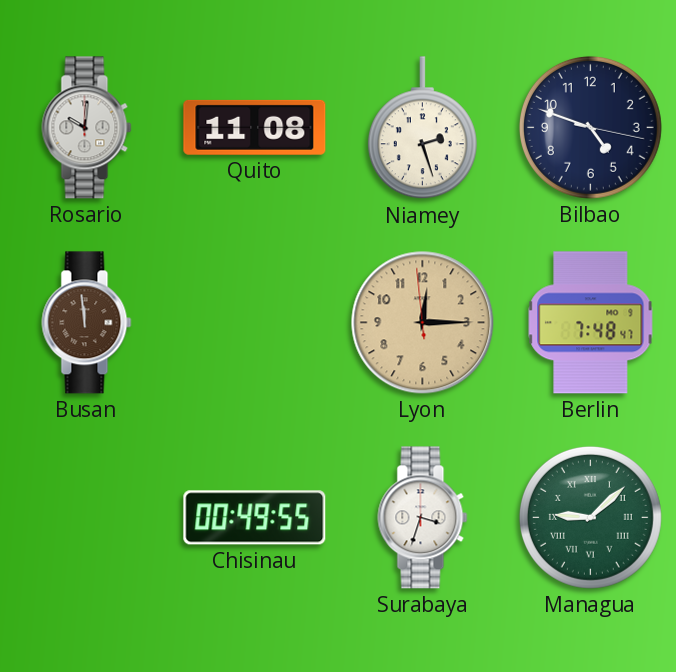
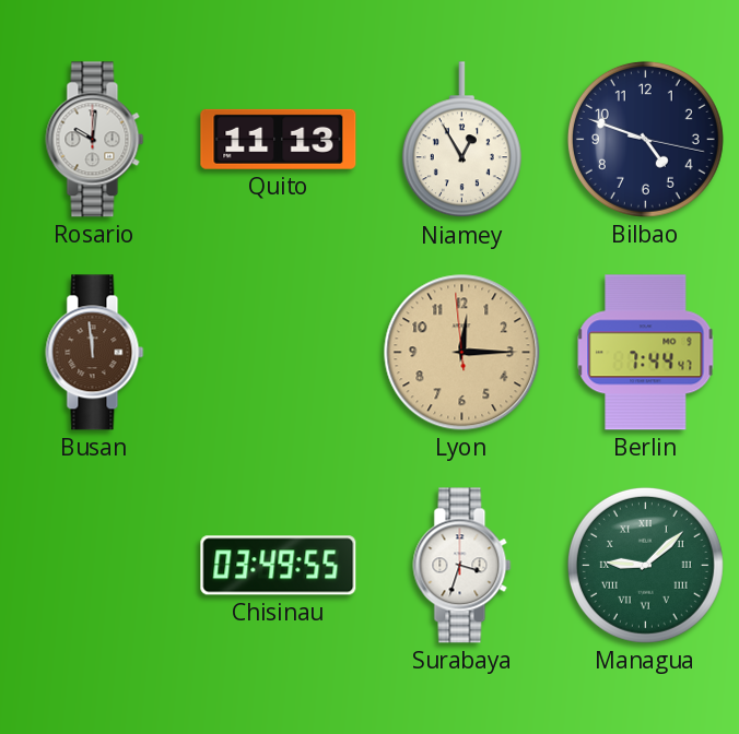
Quito: 11:08 -> 11:13
Niamey: 2:27 -> 12:55
Berlin: 7:48 -> 7:44
Chisinau: 00:49 -> 03:49
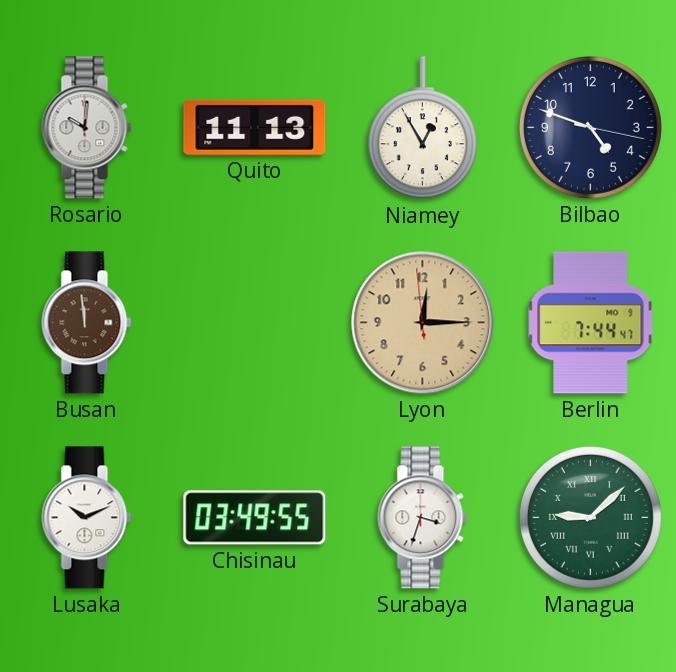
Lusaka: none -> 10:11
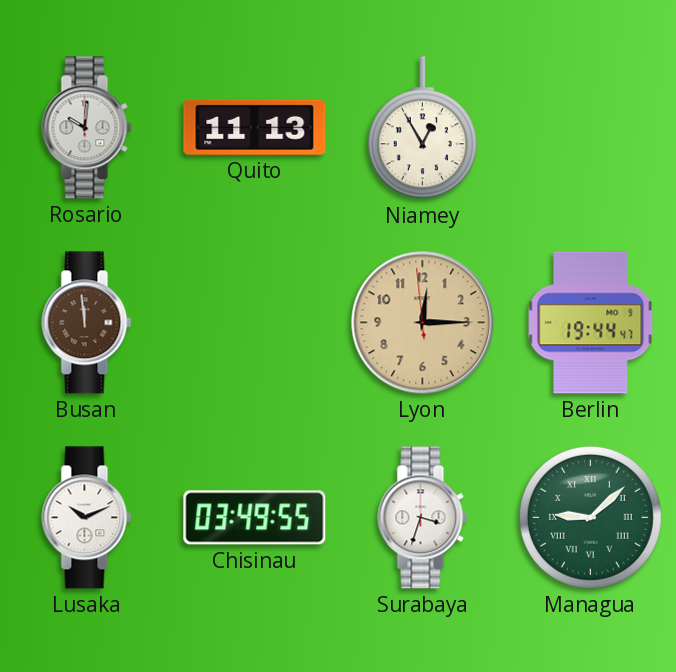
Bilbao: 4:48 -> none
Berlin: 7:44 -> 19:44
